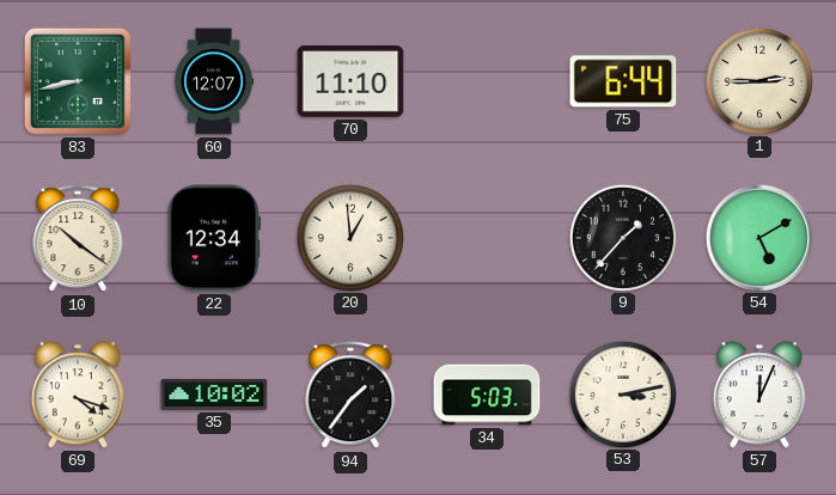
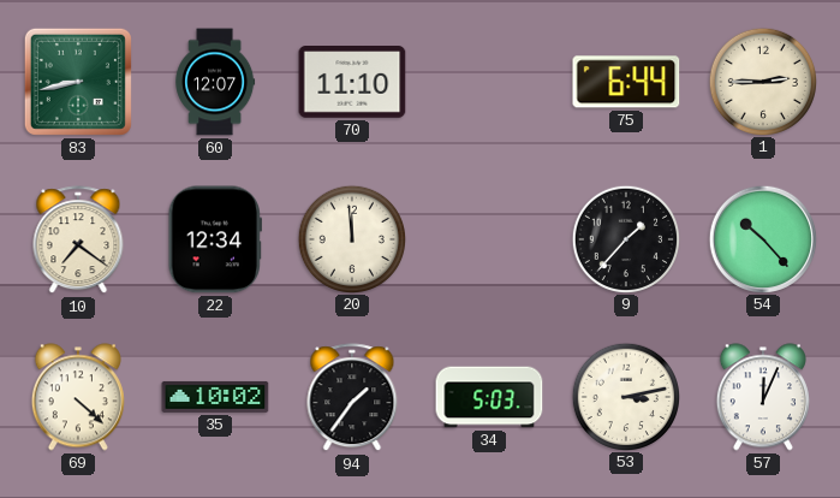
10: 10:21 -> 7:21
20: 12:59 -> 11:59
54: 5:10 -> 10:23
69: 4:18 -> 4:22
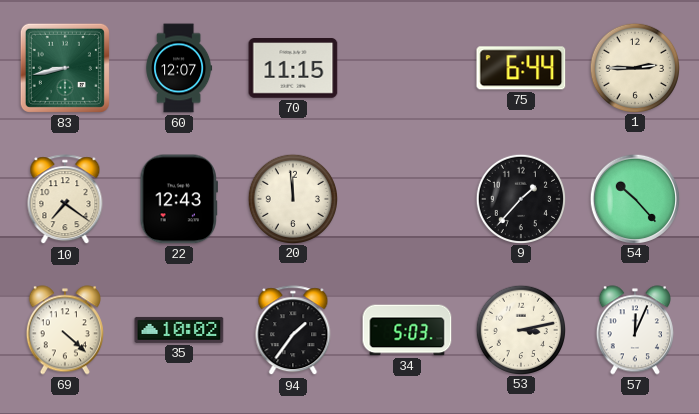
70: 11:10 -> 11:15
22: 12:34 -> 12:43
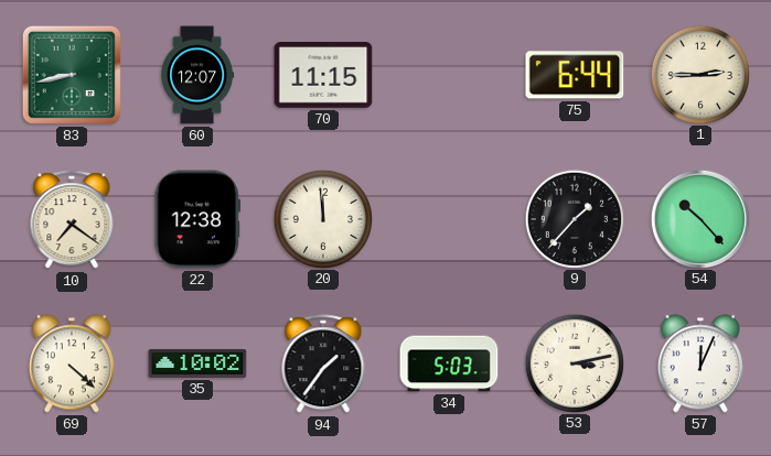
22: 12:43 -> 12:38
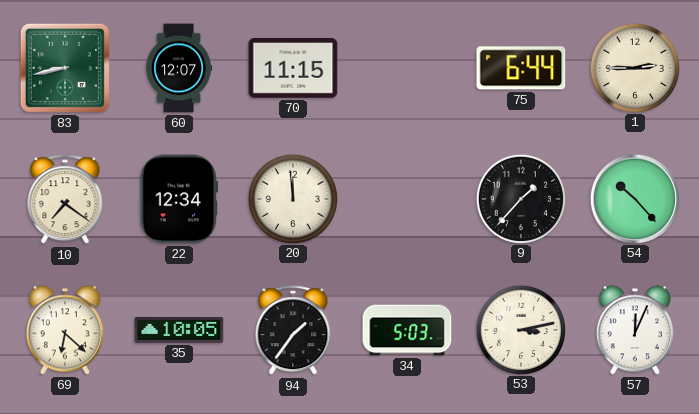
22: 12:38 -> 12:34
69: 4:22 -> 6:22
35: 10:02 -> 10:05
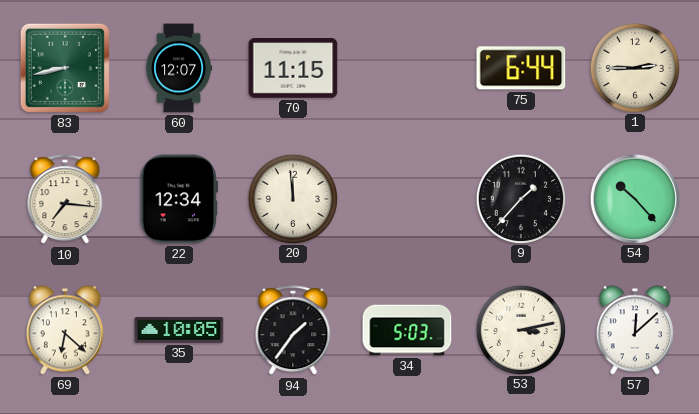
10: 7:21 -> 7:16
57: 12:04 -> 12:08
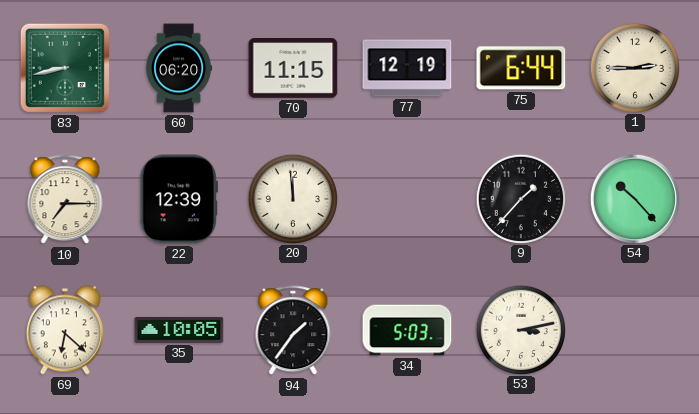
60: 12:07 -> 06:20
77: none -> 12:19
10: 7:16 -> 7:15
22: 12:34 -> 12:39
57: 12:08 -> none
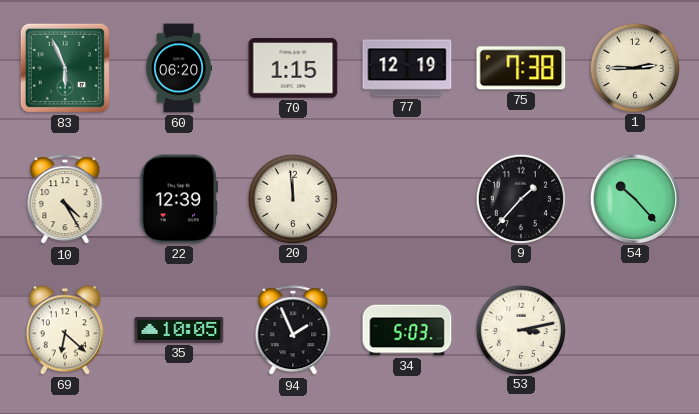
83: 8:43 -> 5:56
70: 11:15 -> 1:15
75: 6:44 -> 7:38
10: 7:15 -> 4:25
94: 1:36 -> 1:56
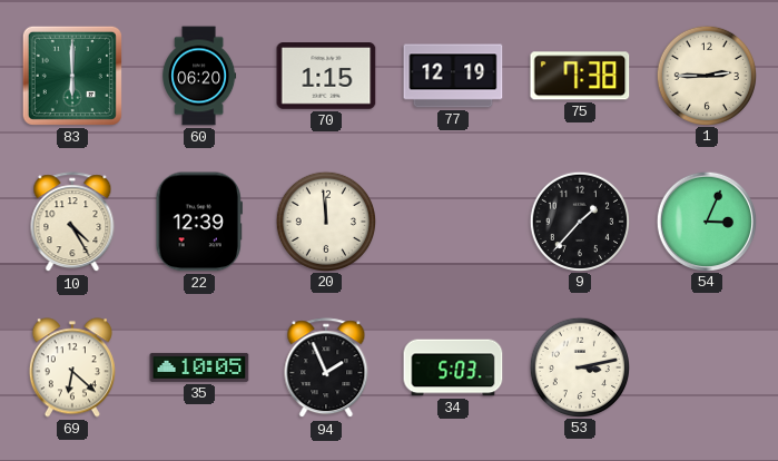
83: 5:56 -> 6:00
54: 10:23 -> 3:04
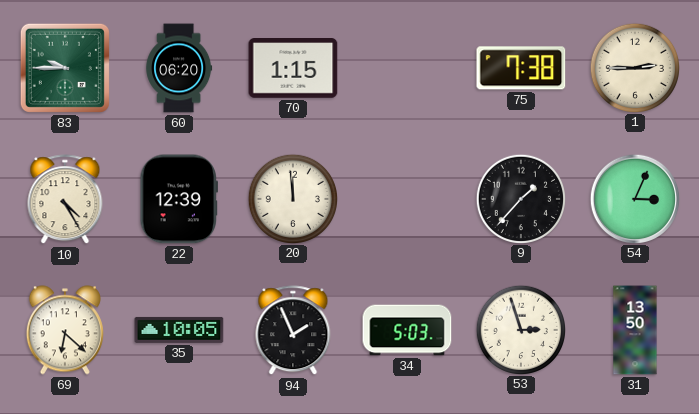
83: 6:00 -> 9:45
77: 12:19 -> none
53: 3:13 -> 2:57
31: none -> 13:50
